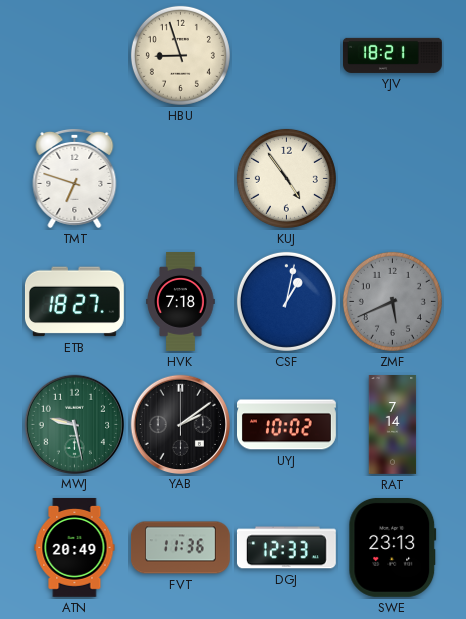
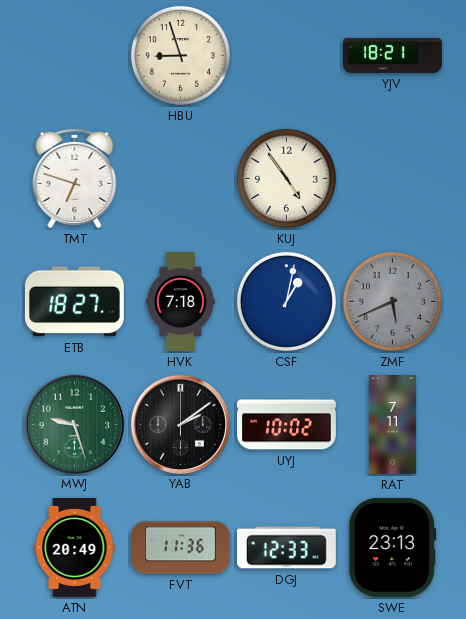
MWJ: 9:28 -> 9:27
RAT: 7:14 -> 7:11
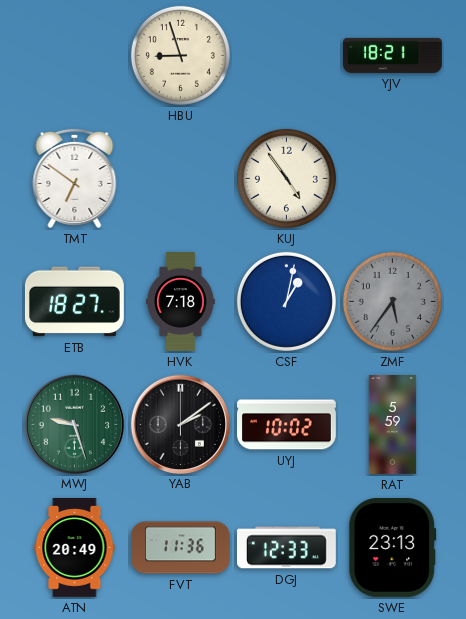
TMT: 6:48 -> 6:51
ZMF: 5:41 -> 5:36
RAT: 7:11 -> 5:59
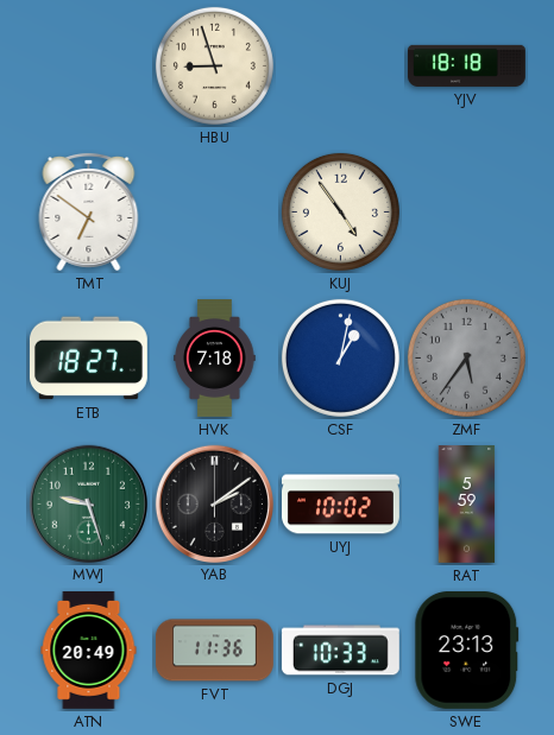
YJV: 18:21 -> 18:18
DGJ: 12:33 -> 10:33
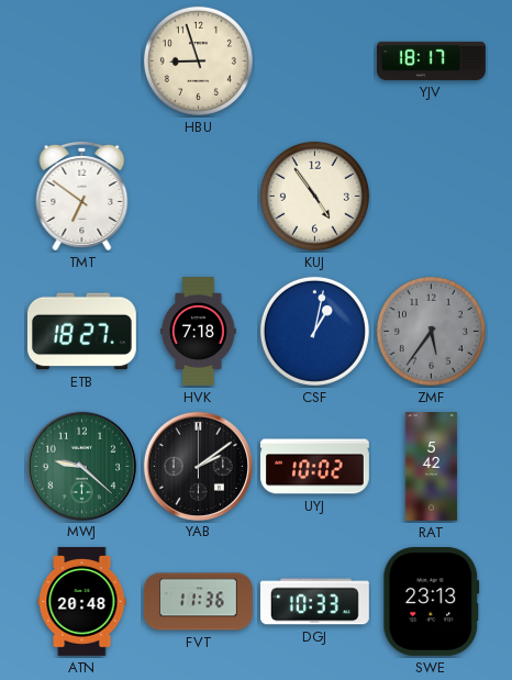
YJV: 18:18 -> 18:17
MWJ: 9:27 -> 9:22
RAT: 5:59 -> 5:42
ATN: 20:49 -> 20:48
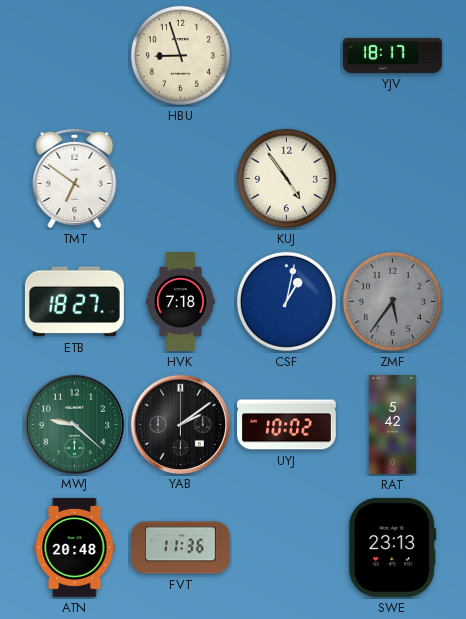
DGJ: 10:33 -> none
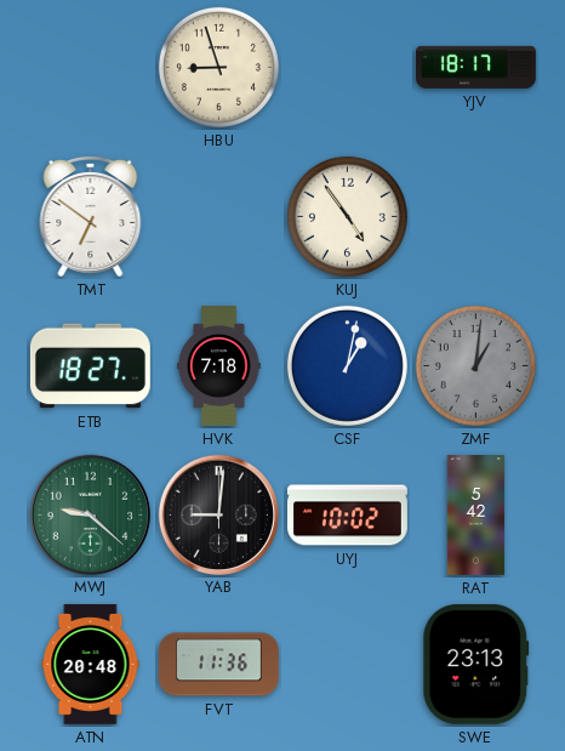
ZMF: 5:36 -> 1:01
YAB: 2:09 -> 9:01
